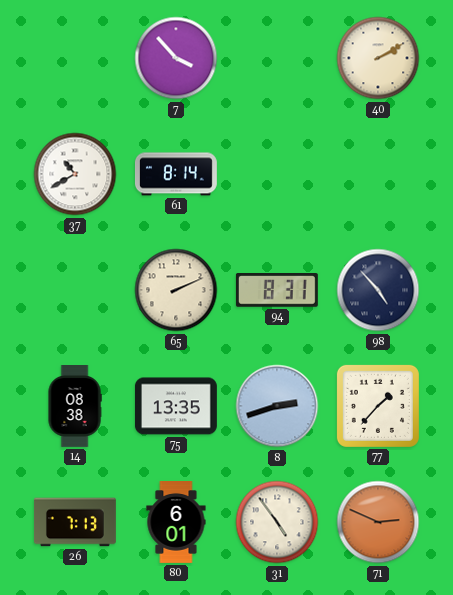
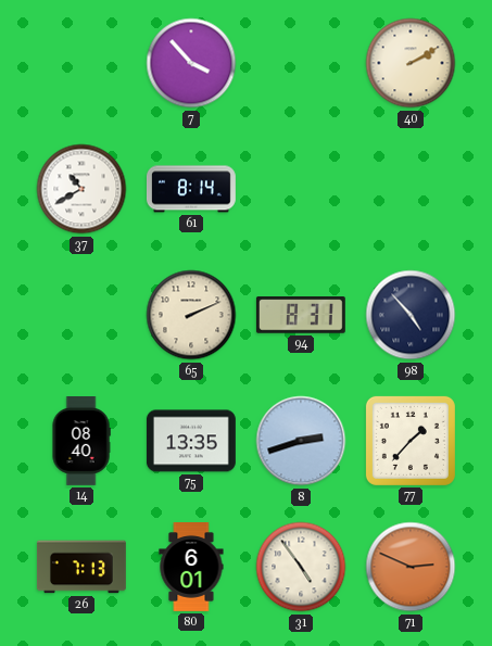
14: 08:38 -> 08:40
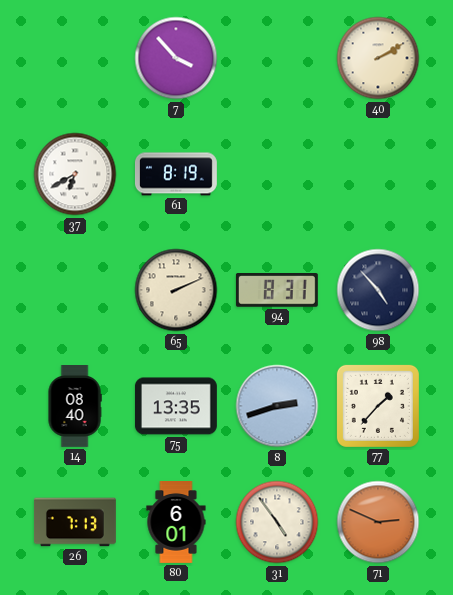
37: 10:40 -> 6:40
61: 8:14 -> 8:19
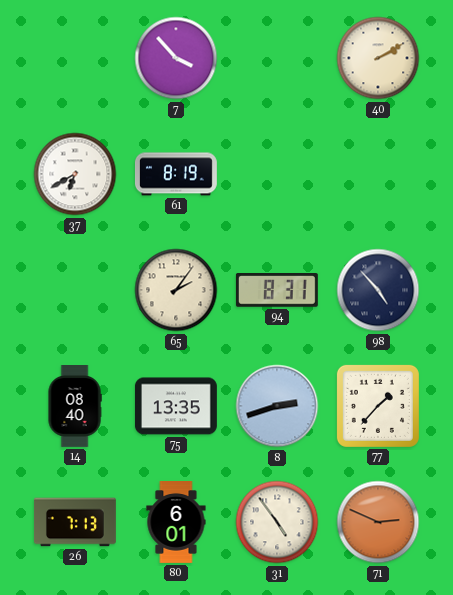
65: 2:11 -> 2:06
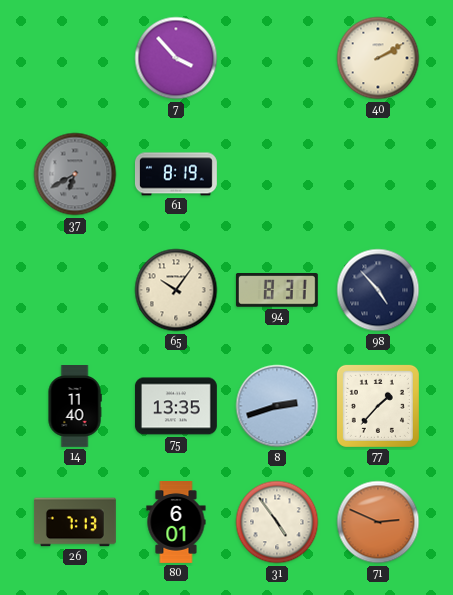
37 dial: white -> grey
65: 2:06 -> 10:06
14: 08:40 -> 11:40
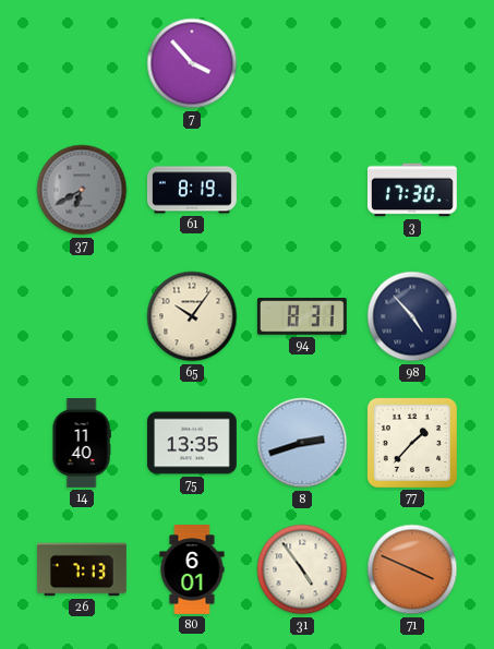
40: 2:10 -> none
3: none -> 17:30
71: 2:49 -> 3:49
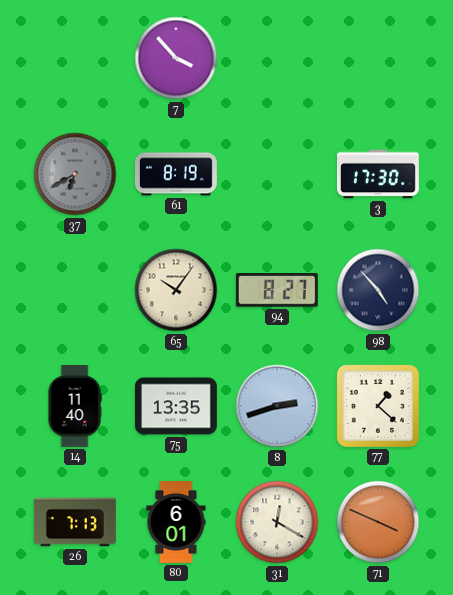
94: 8:31 -> 8:27
77: 1:37 -> 1:22
31: 4:54 -> 12:20
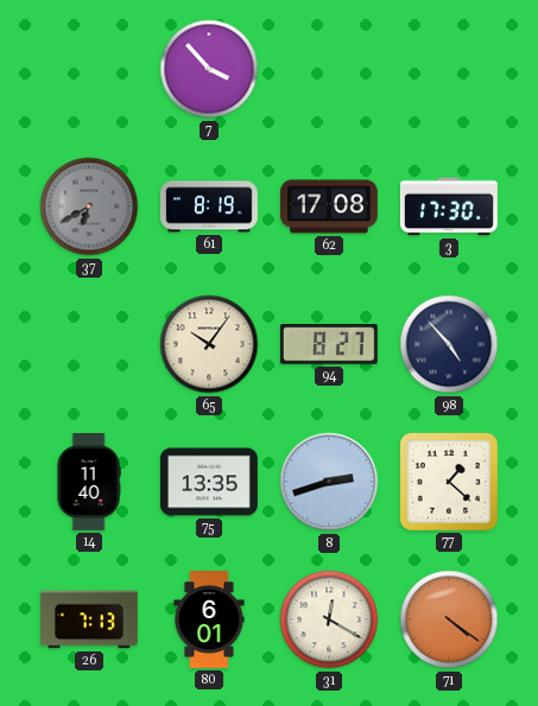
62: none -> 17:08
71: 3:49 -> 4:21
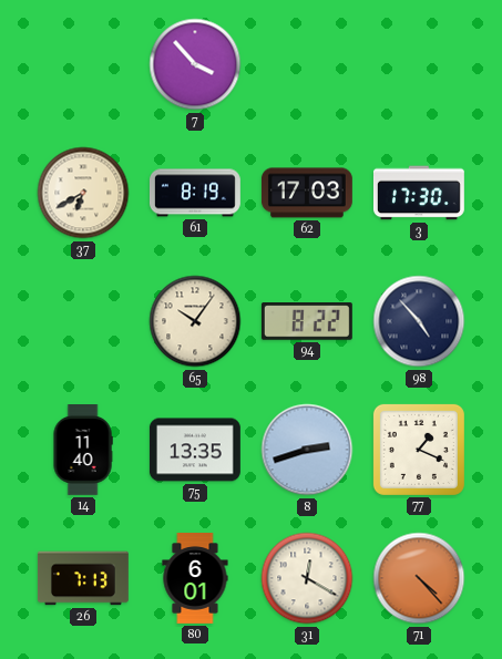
37 dial: grey -> cream
62: 17:08 -> 17:03
94: 8:27 -> 8:22
77: 1:22 -> 1:19
71: 4:21 -> 4:23
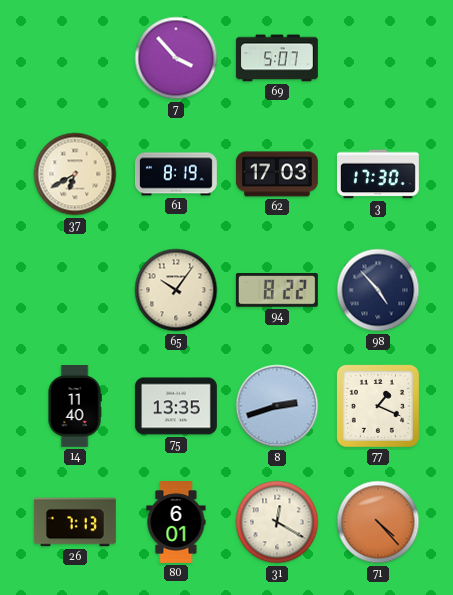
69: none -> 5:07
